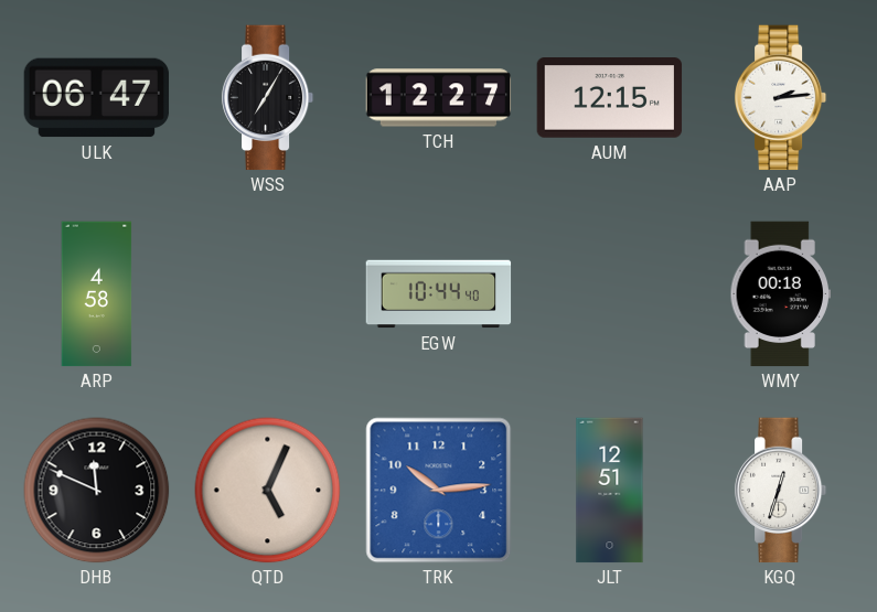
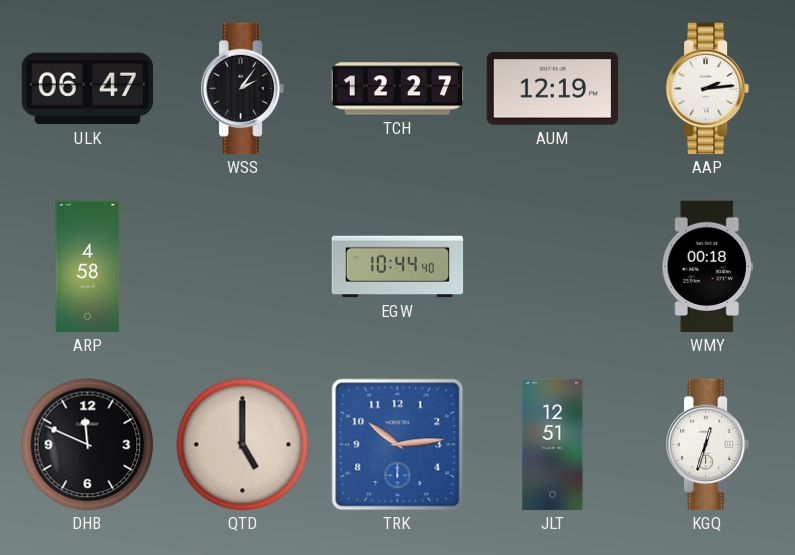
WSS: 7:05 -> 2:06
AUM: 12:15 -> 12:19
QTD: 5:04 -> 5:00
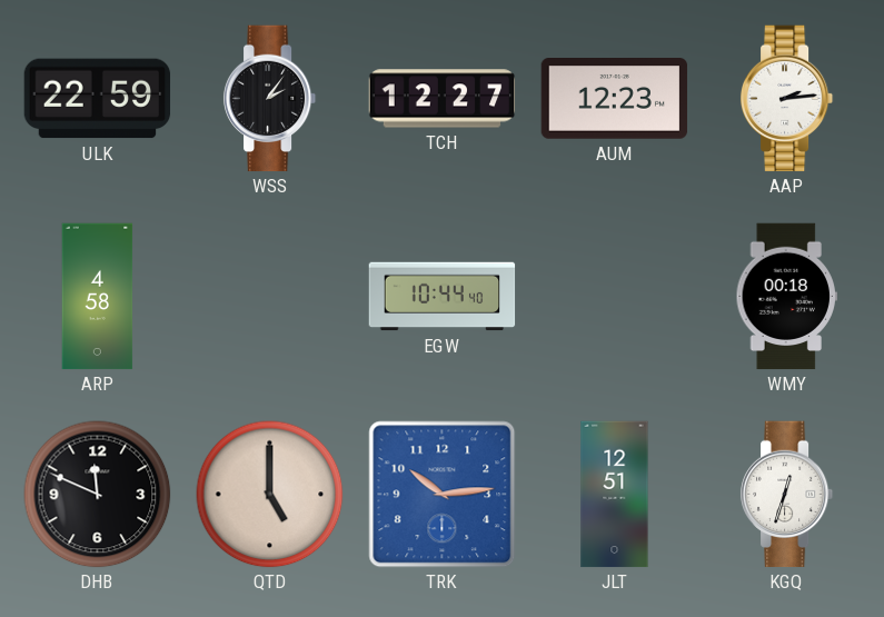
ULK: 06:47 -> 22:59
AUM: 12:19 -> 12:23
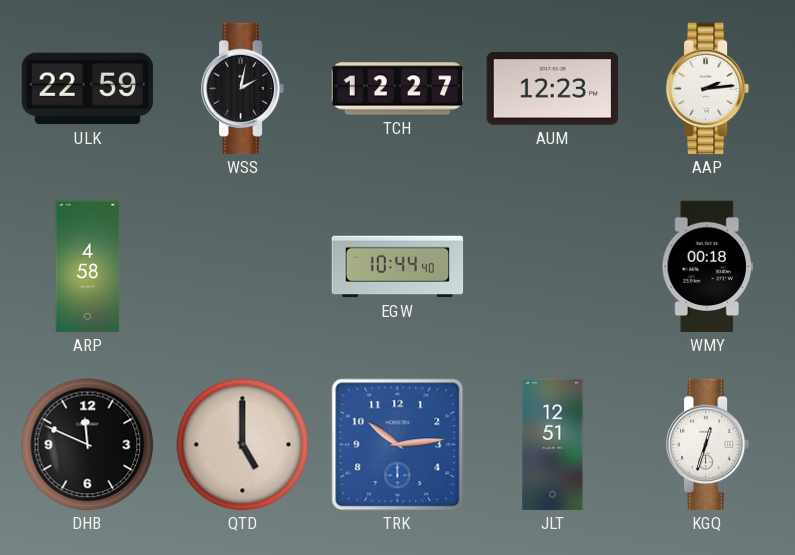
WSS: 2:06 -> 2:02
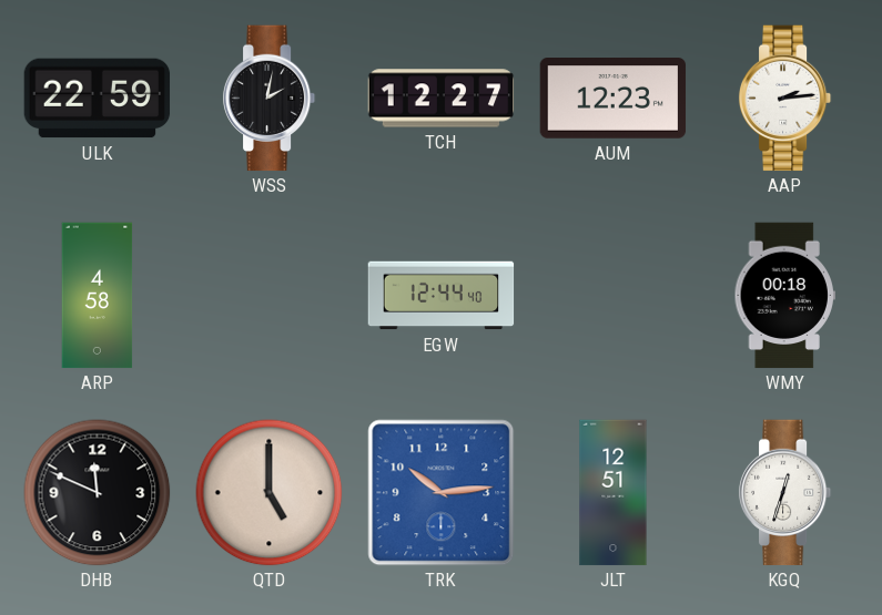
EGW: 10:44 -> 12:44
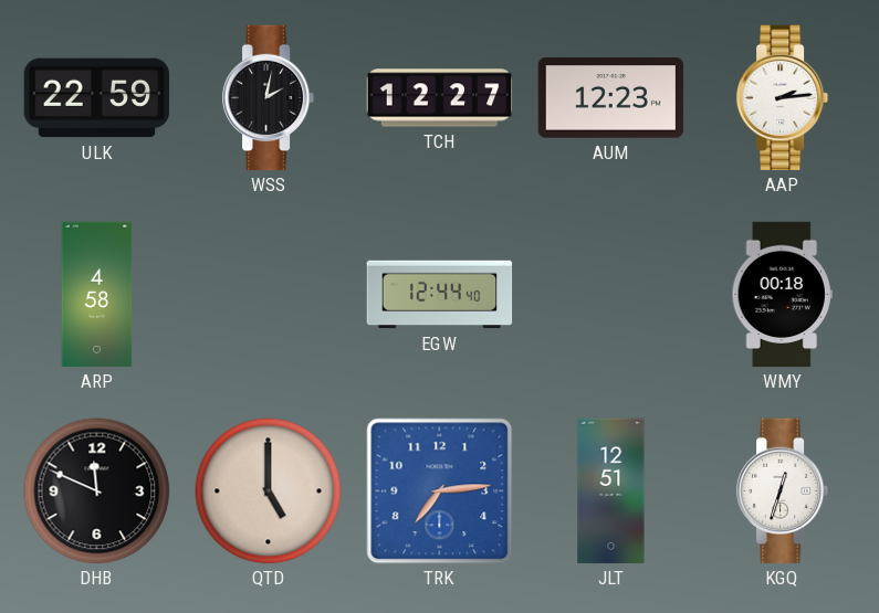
TRK: 10:14 -> 7:14
